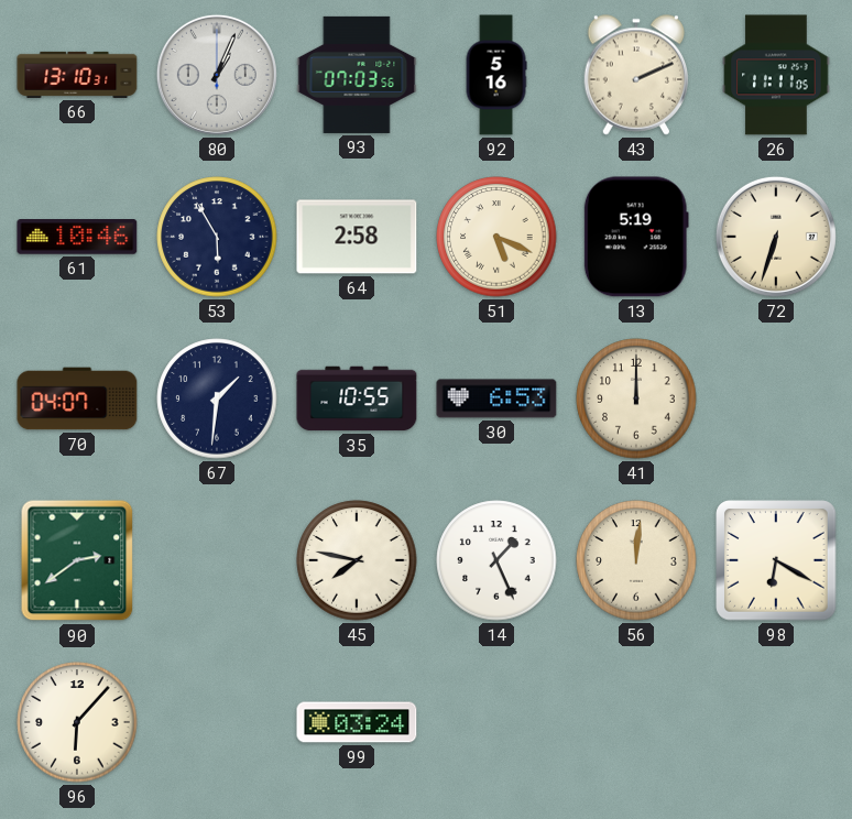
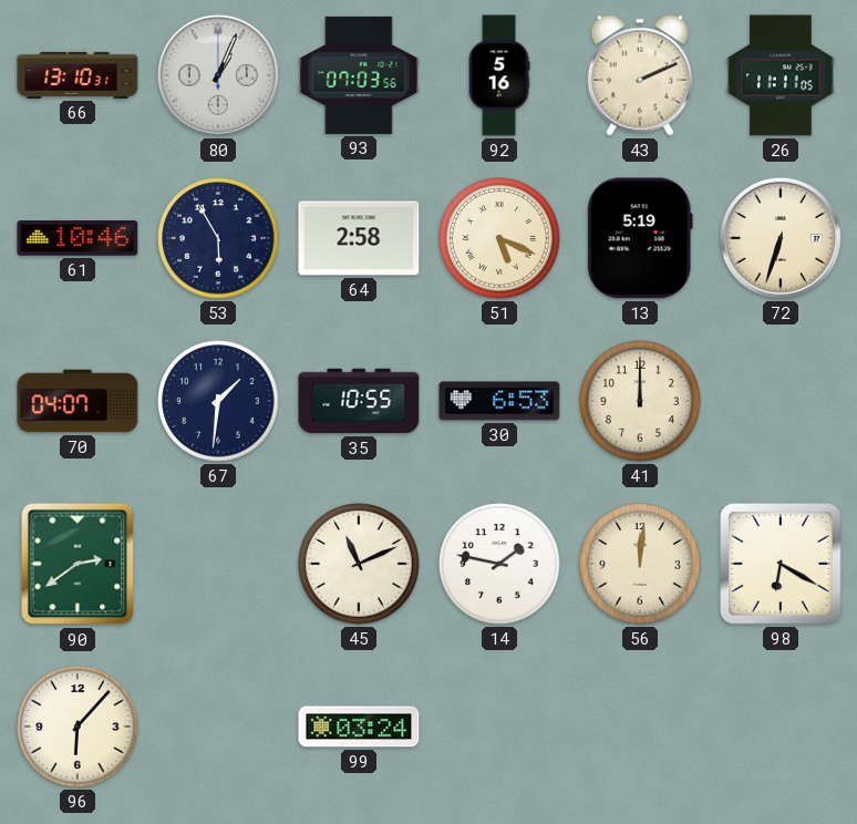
45: 7:47 -> 11:11
14: 1:26 -> 1:47
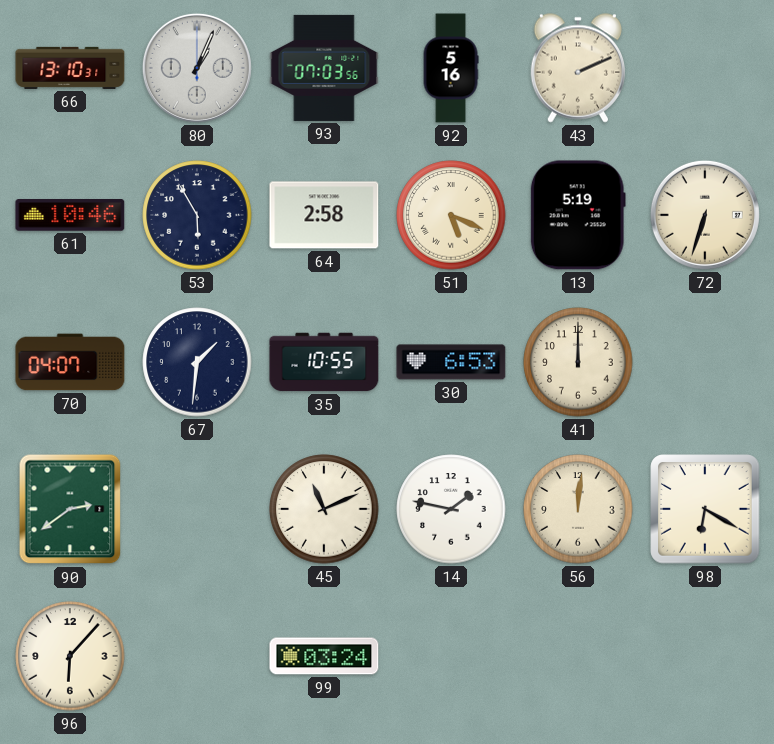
26: 11:11 -> none
